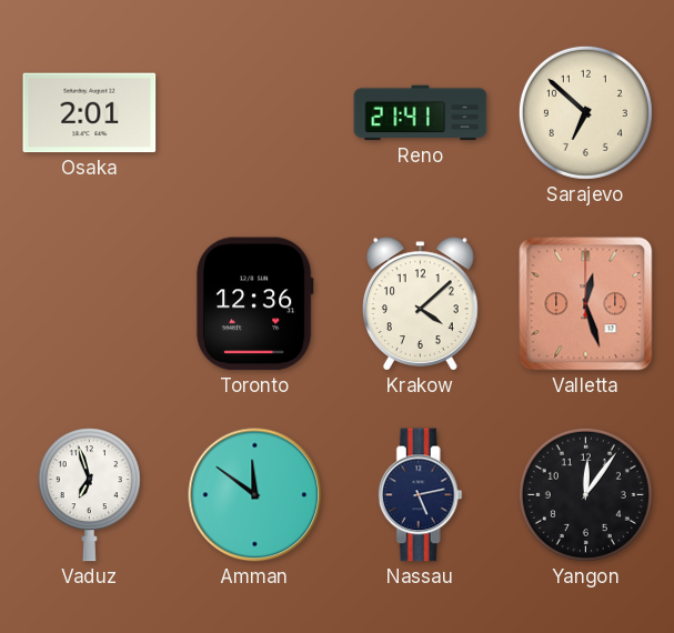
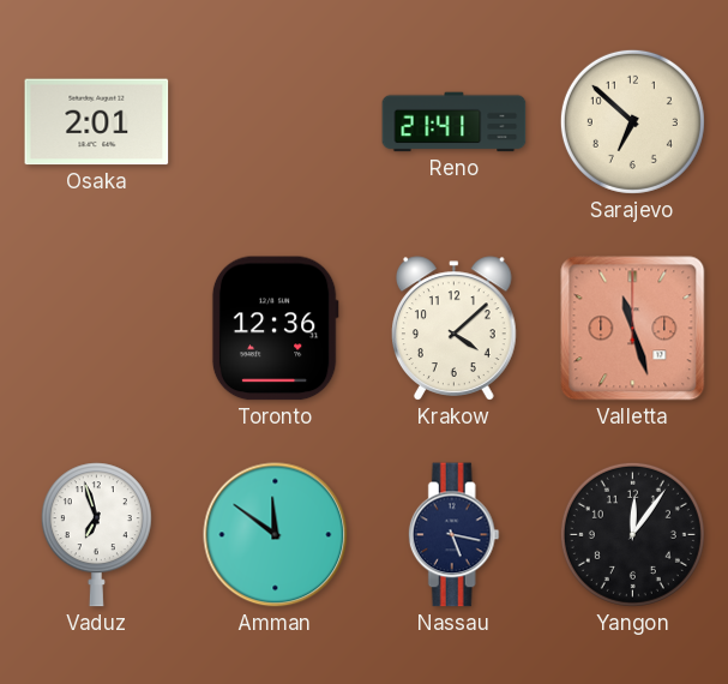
Valletta: 12:27 -> 11:27
Nassau: 5:13 -> 5:17
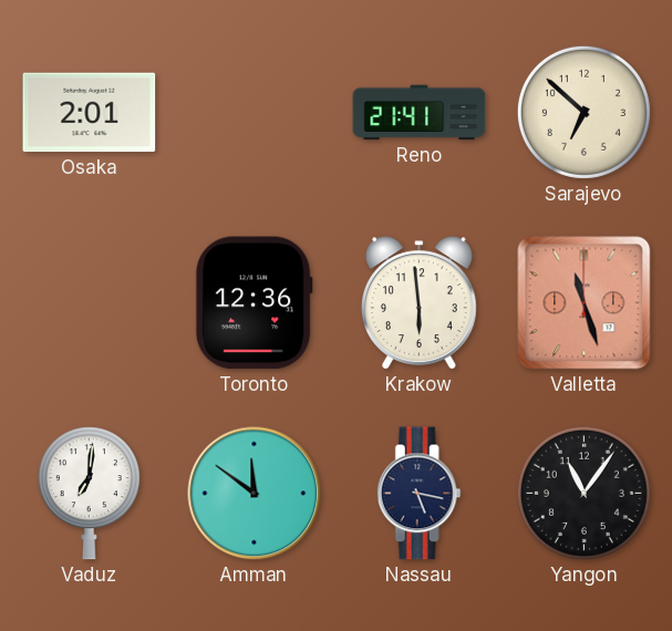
Krakow: 4:08 -> 5:59
Vaduz: 6:57 -> 7:01
Yangon: 12:06 -> 11:06
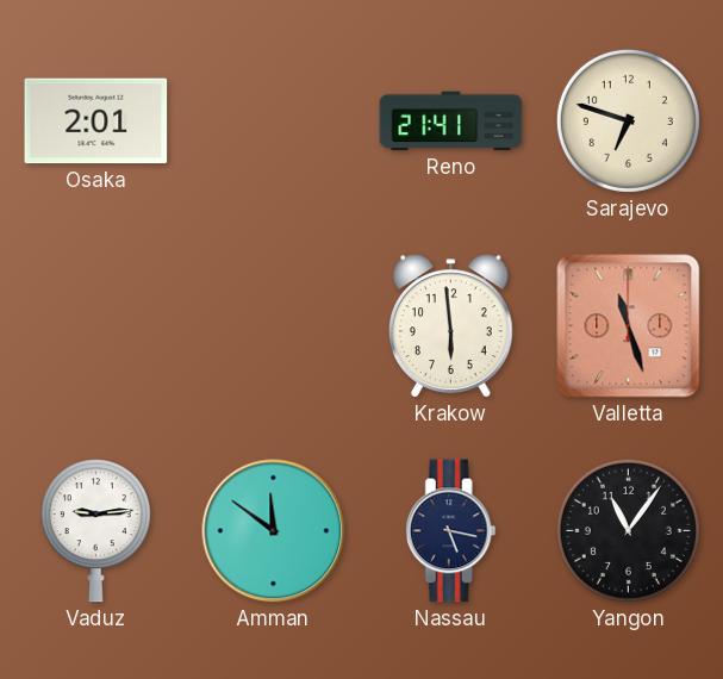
Sarajevo: 6:52 -> 6:48
Toronto: 12:36 -> none
Vaduz: 7:01 -> 9:14
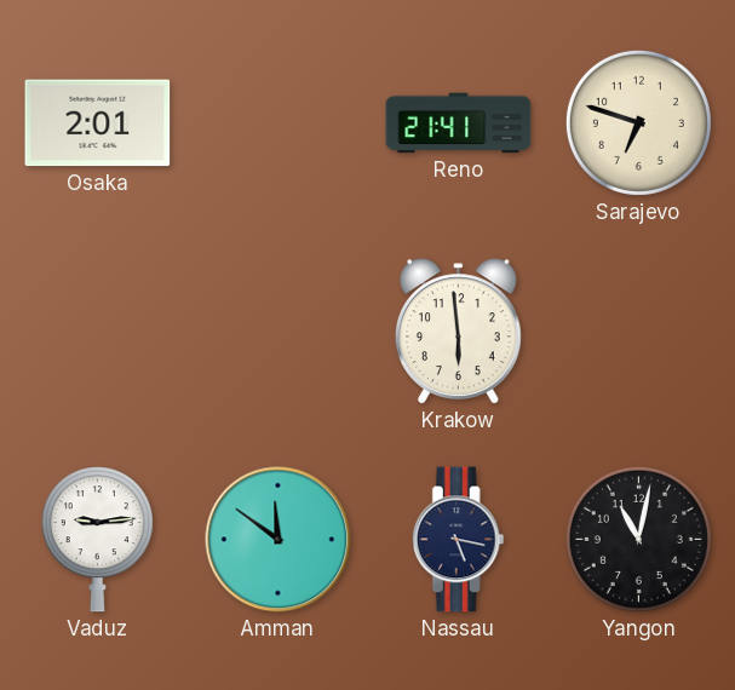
Valletta: 11:27 -> none
Yangon: 11:06 -> 11:02
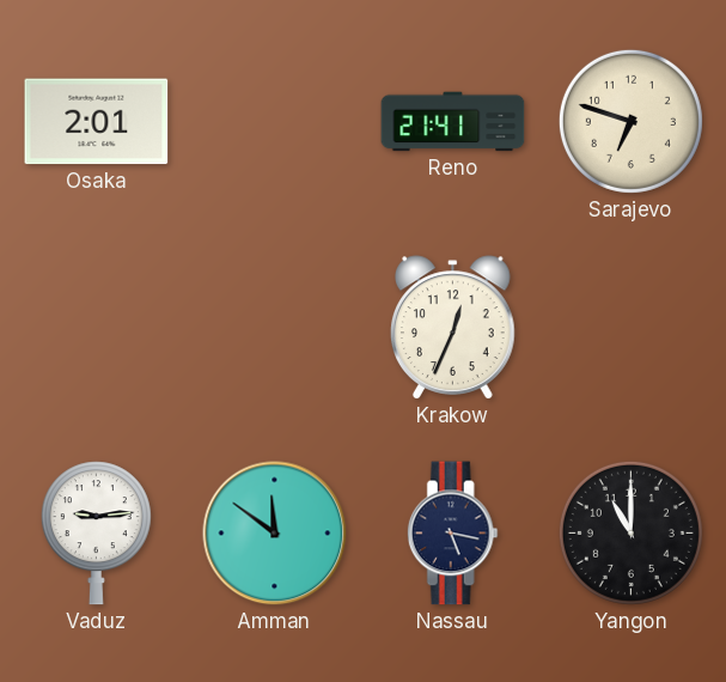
Krakow: 5:59 -> 12:34
Yangon: 11:02 -> 11:00
